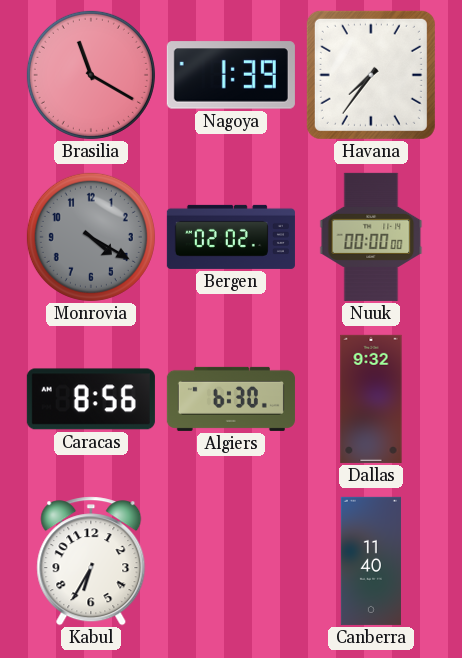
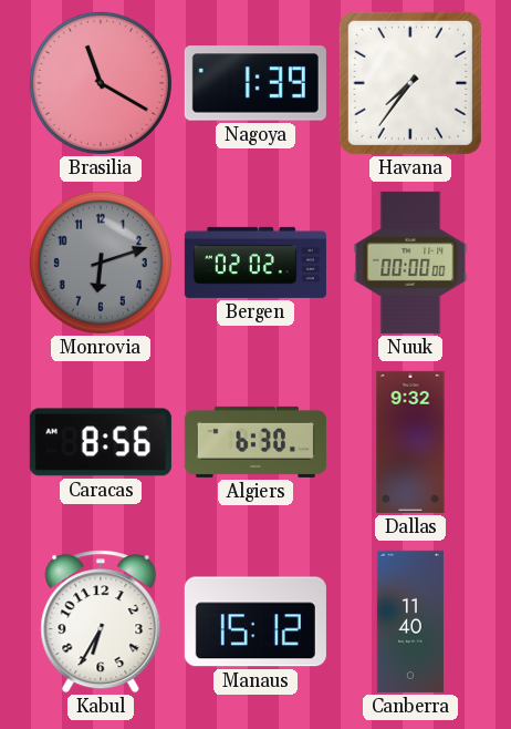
Monrovia: 4:20 -> 6:12
Manaus: none -> 15:12
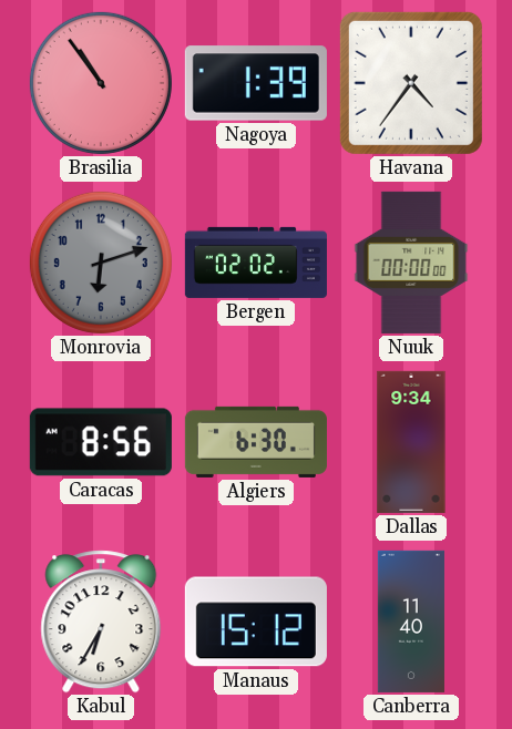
Brasilia: 11:20 -> 10:54
Havana: 7:36 -> 4:36
Dallas: 9:32 -> 9:34
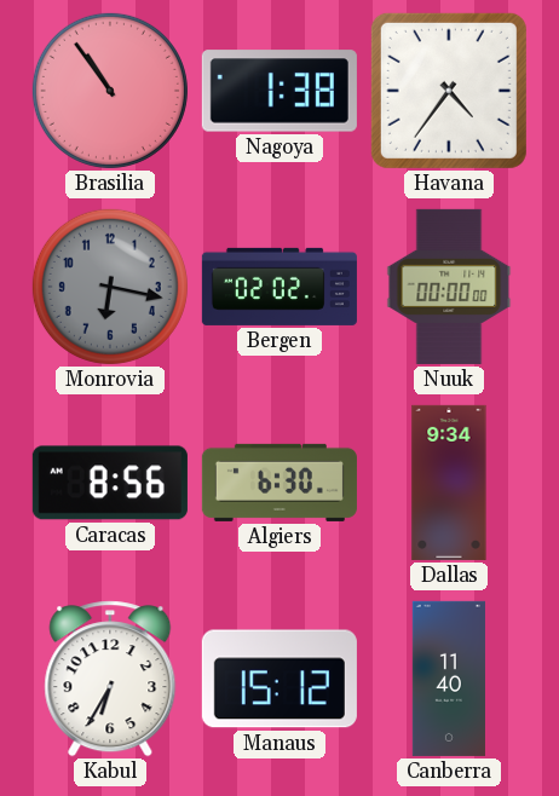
Nagoya: 1:39 -> 1:38
Monrovia: 6:12 -> 6:17
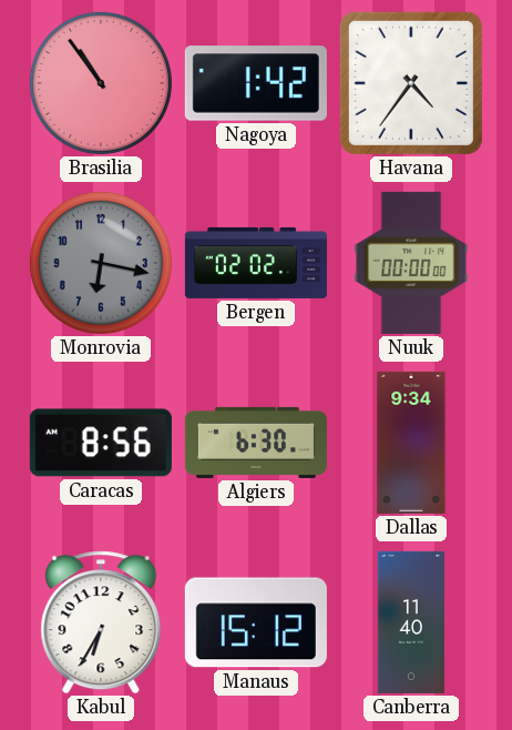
Nagoya: 1:38 -> 1:42
